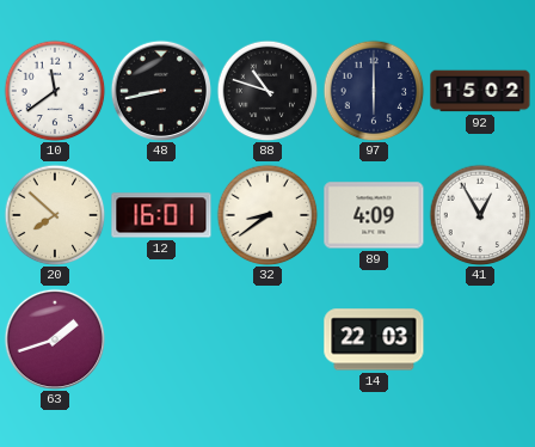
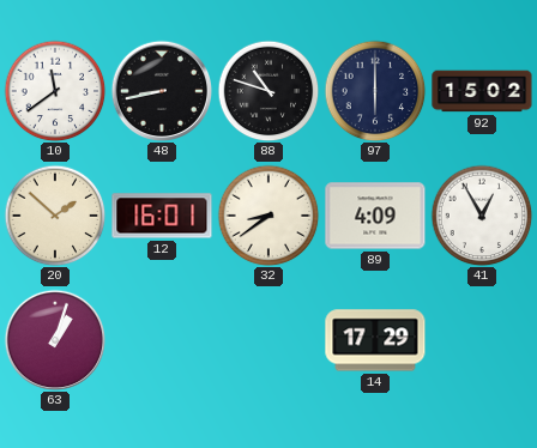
20: 7:52 -> 1:52
63: 1:42 -> 1:03
14: 22:03 -> 17:29
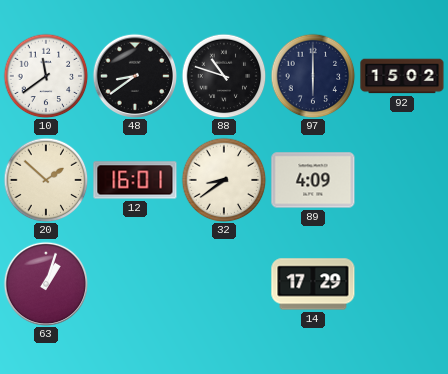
48: 8:43 -> 8:39
41: 12:55 -> none
